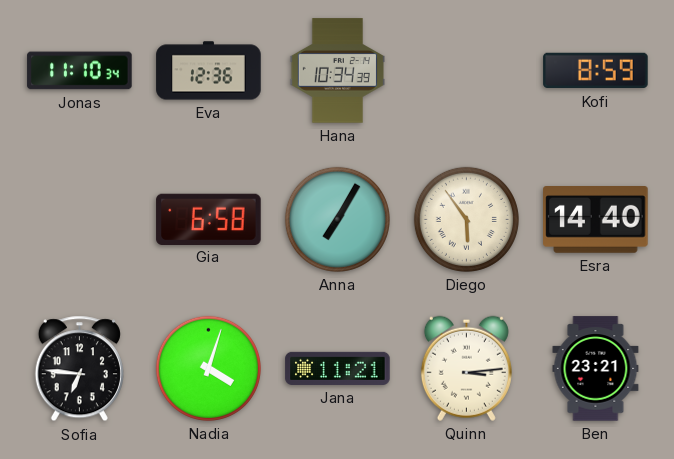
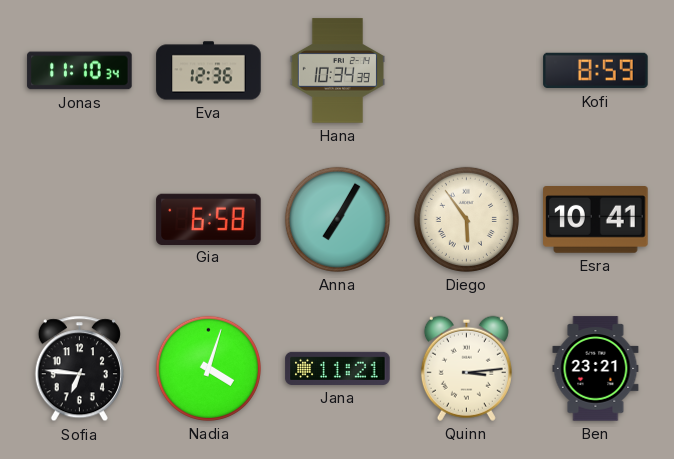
Esra: 14:40 -> 10:41
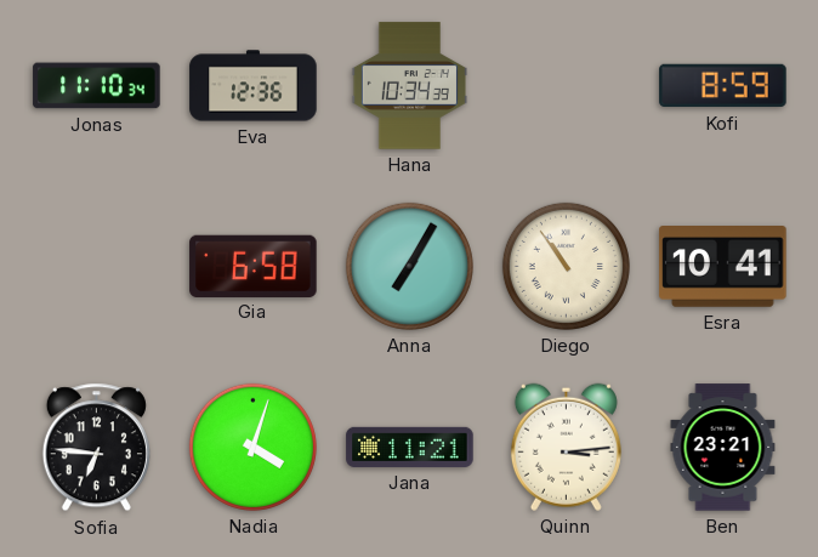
Diego: 5:54 -> 10:54
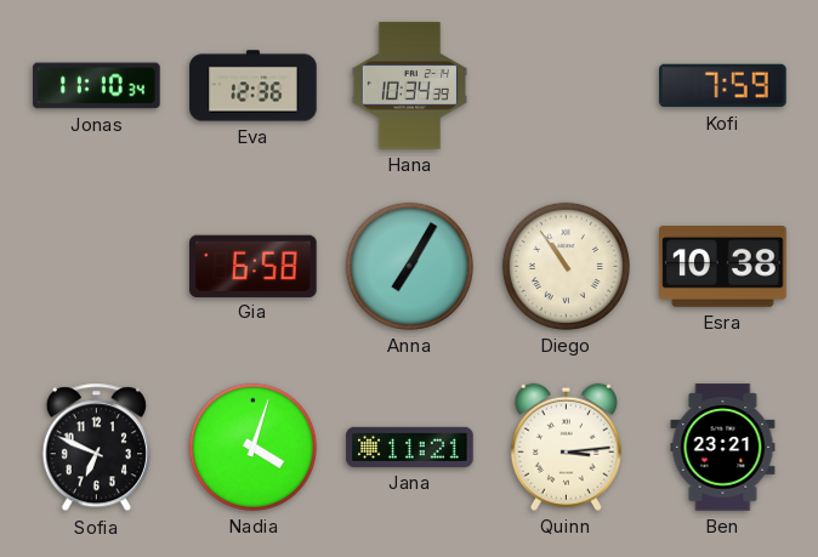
Kofi: 8:59 -> 7:59
Esra: 10:41 -> 10:38
Sofia: 6:46 -> 6:49
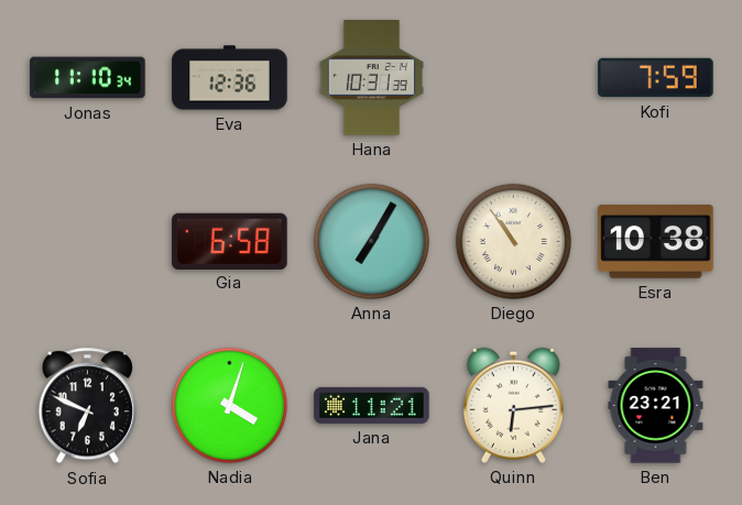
Hana: 10:34 -> 10:31
Quinn: 3:14 -> 6:14
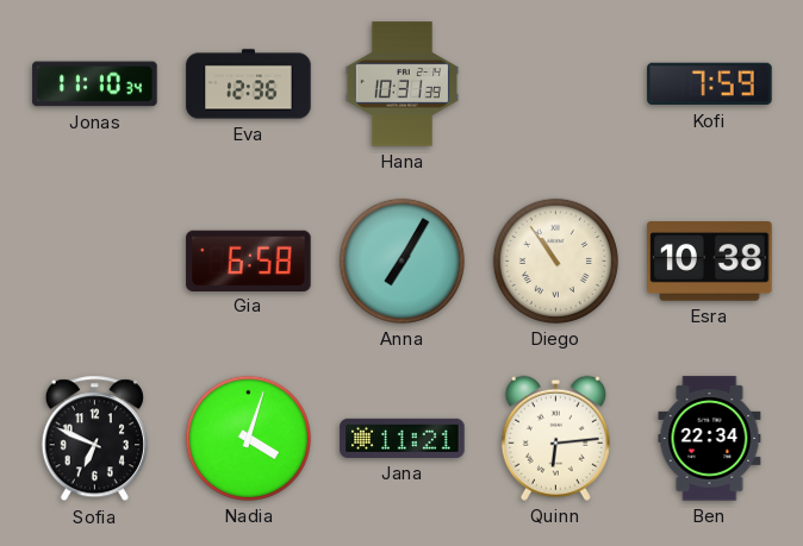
Ben: 23:21 -> 22:34
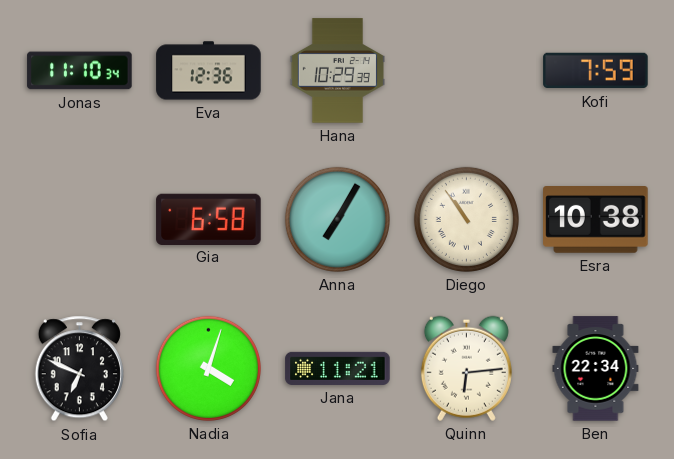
Hana: 10:31 -> 10:29
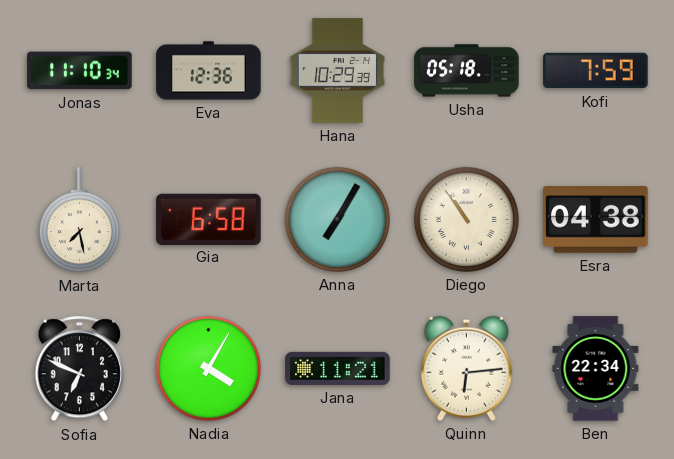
Usha: none -> 05:18
Marta: none -> 7:28
Esra: 10:38 -> 04:38
Nadia: 4:03 -> 4:05
